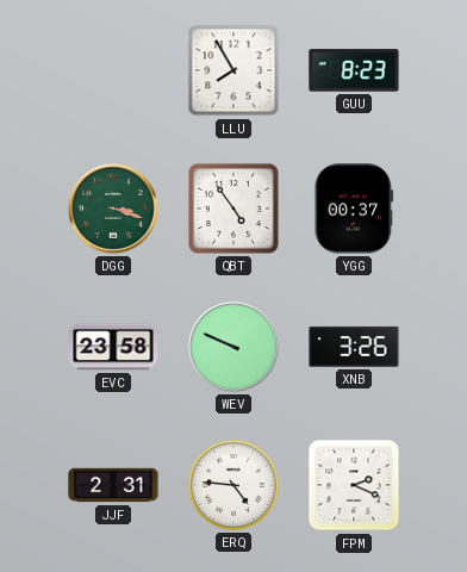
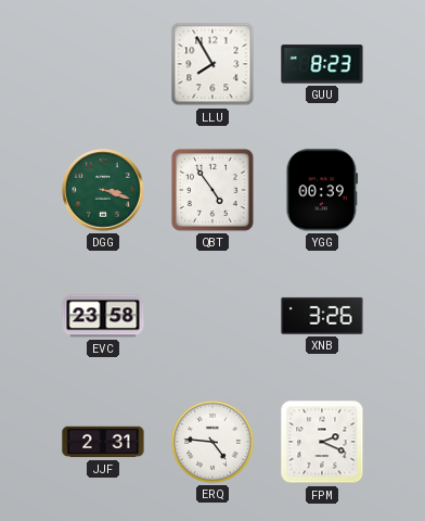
YGG: 00:37 -> 00:39
WEV: 9:49 -> none
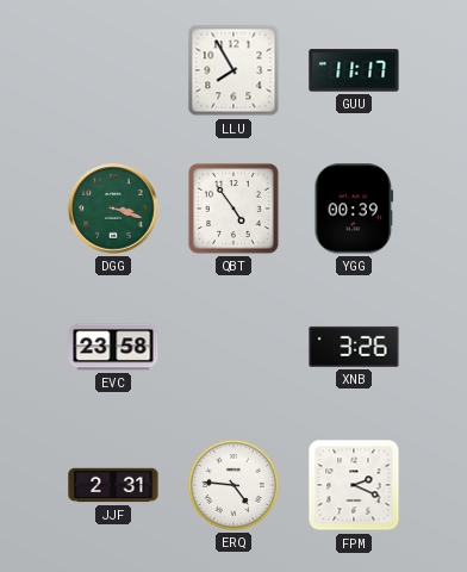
GUU: 8:23 -> 11:17
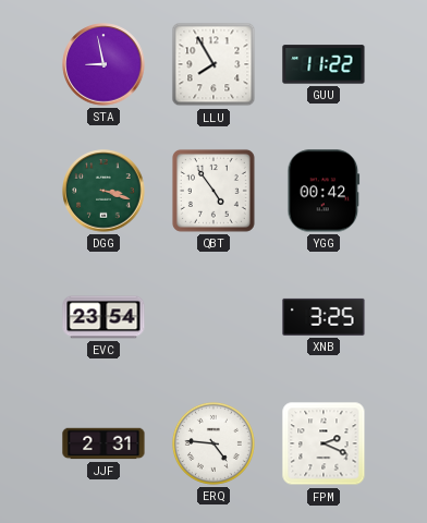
STA: none -> 8:58
GUU: 11:17 -> 11:22
YGG: 00:39 -> 00:42
EVC: 23:58 -> 23:54
XNB: 3:26 -> 3:25
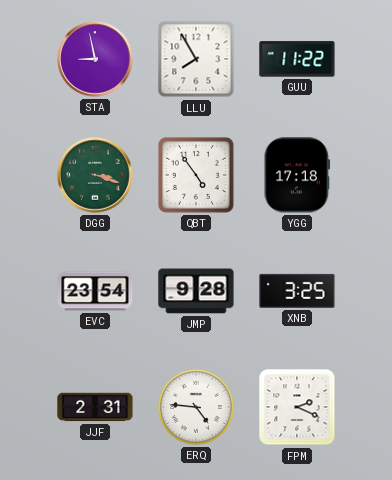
YGG: 00:42 -> 17:18
JMP: none -> 9:28
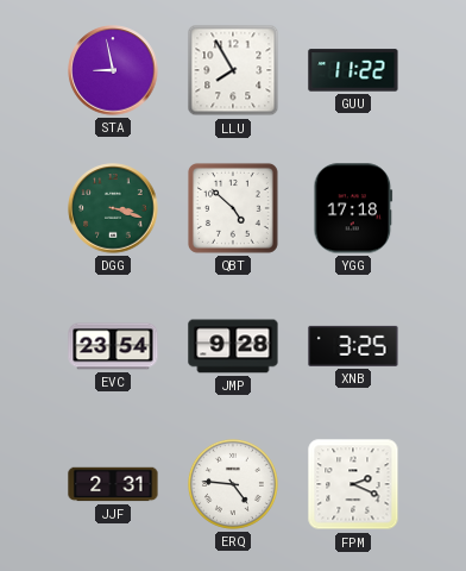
QBT: 4:54 -> 4:52
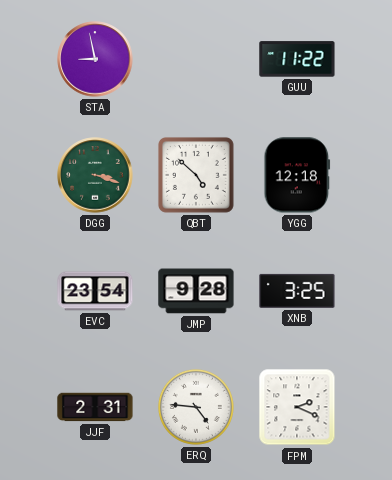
LLU: 7:55 -> none
YGG: 17:18 -> 12:18
